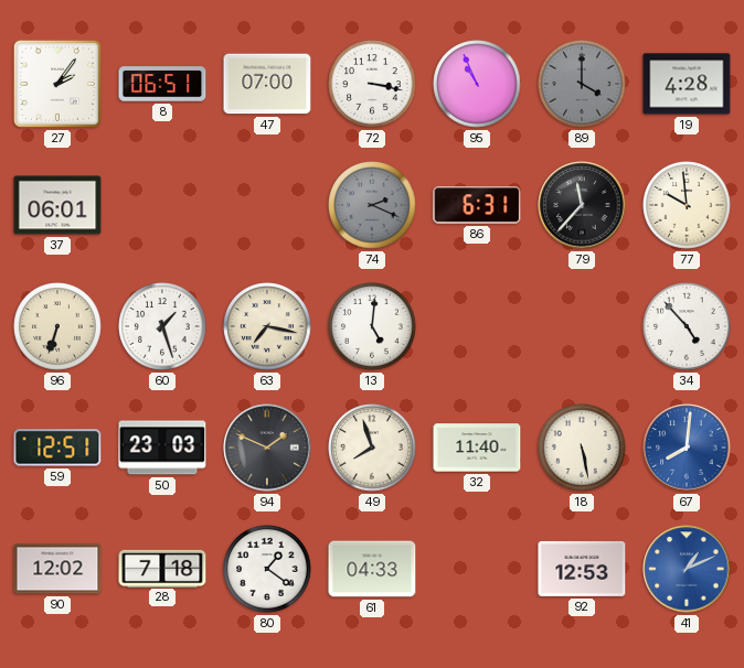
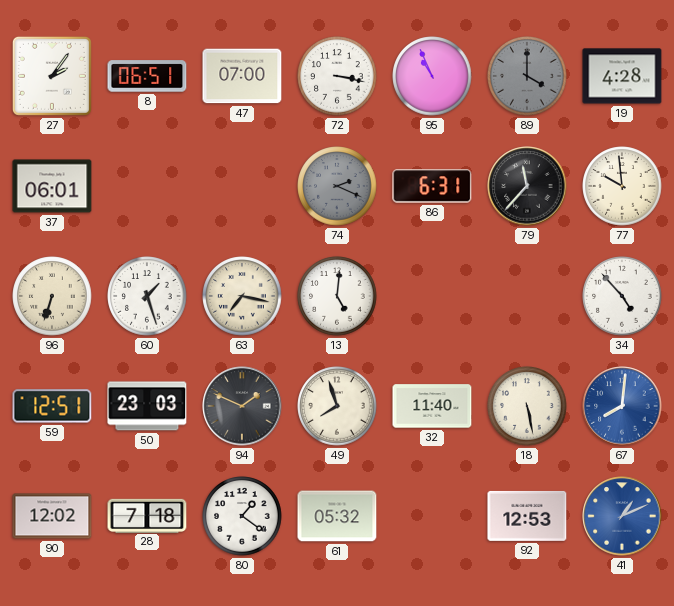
61: 04:33 -> 05:32
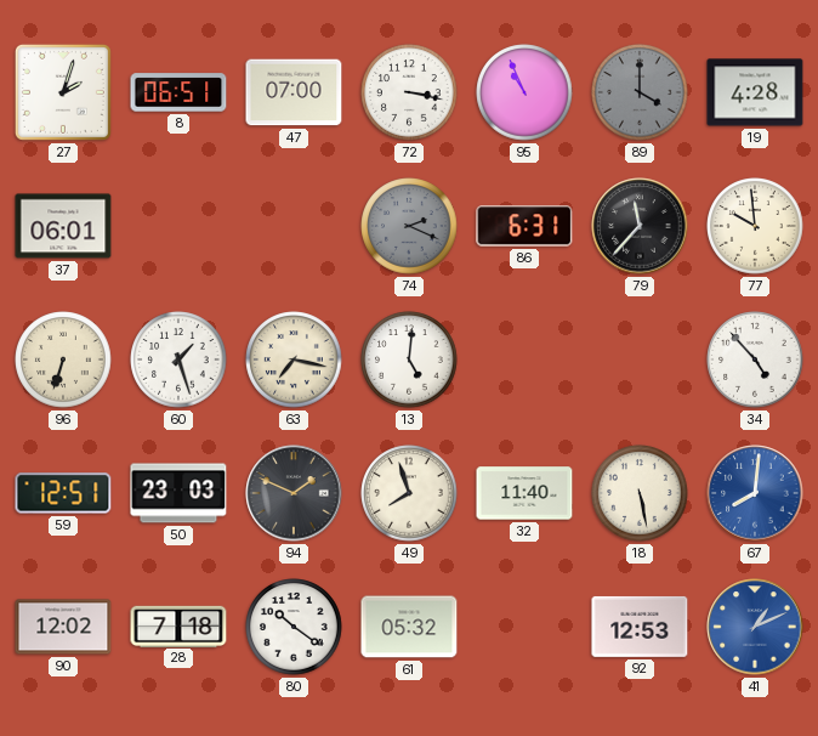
27: 2:06 -> 2:03
80: 1:21 -> 10:21
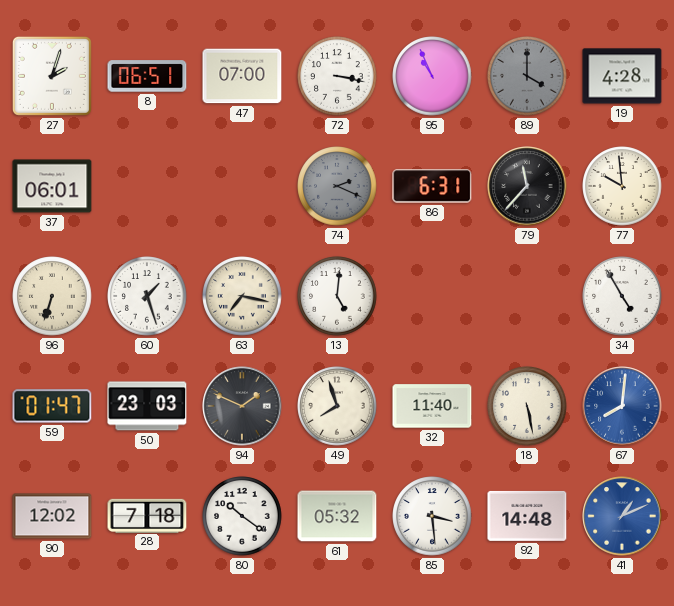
34: 4:53 -> 4:55
59: 12:51 -> 01:47
85: none -> 3:29
92: 12:53 -> 14:48
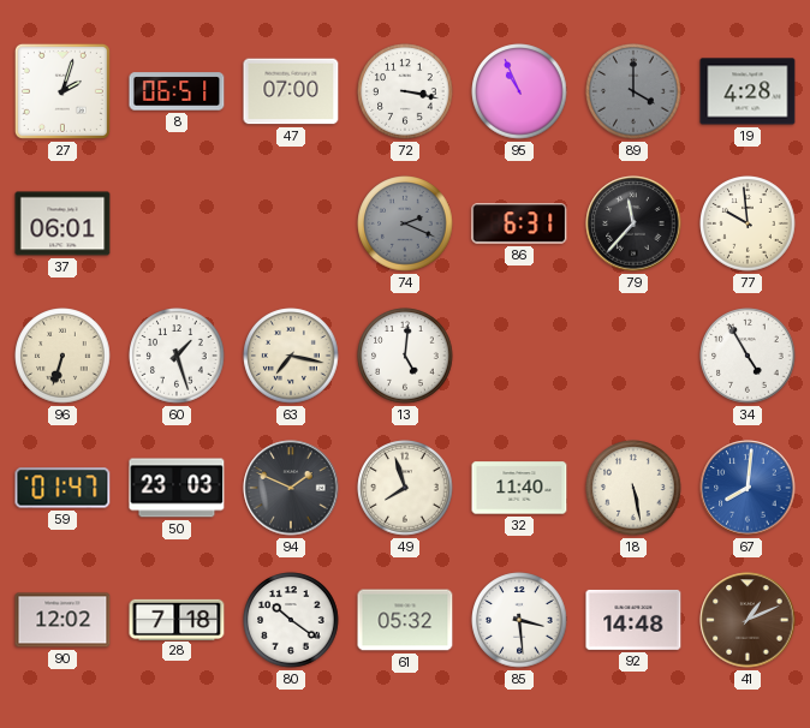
41 dial: blue -> brown
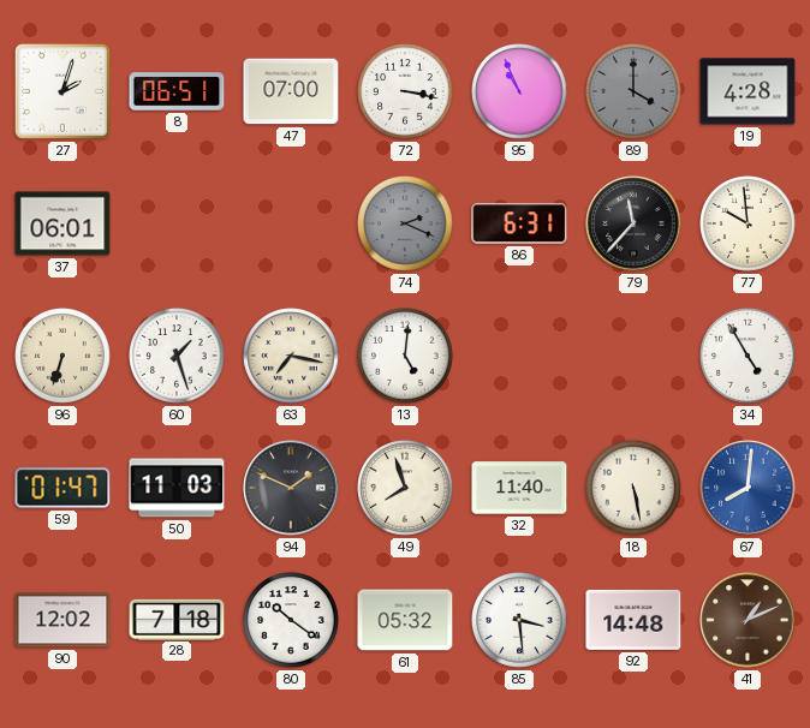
50: 23:03 -> 11:03
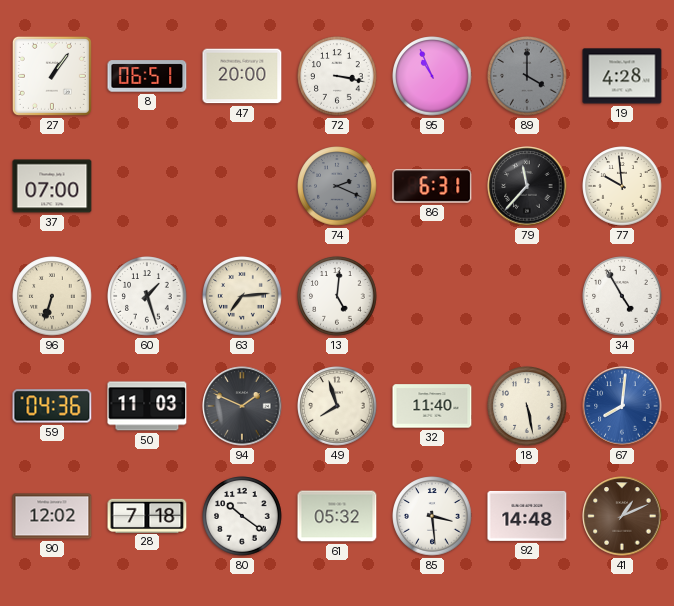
27: 2:03 -> 1:06
47: 07:00 -> 20:00
37: 06:01 -> 07:00
63: 7:17 -> 7:14
59: 01:47 -> 04:36
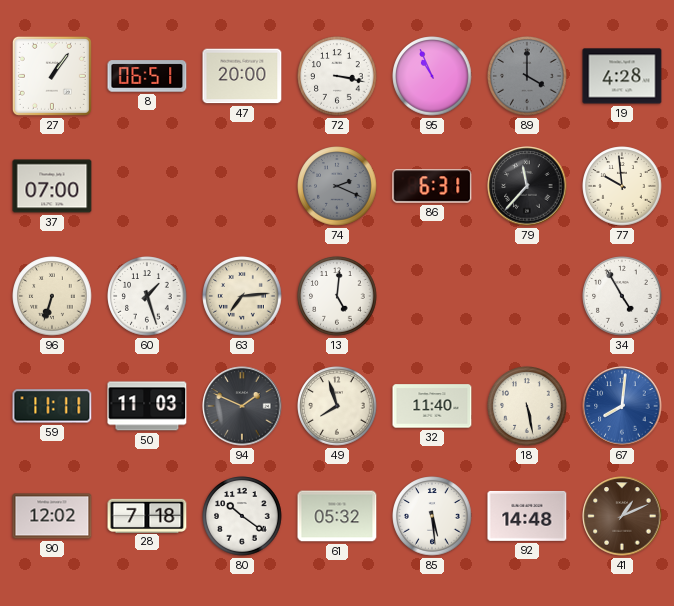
59: 04:36 -> 11:11
85: 3:29 -> 5:29
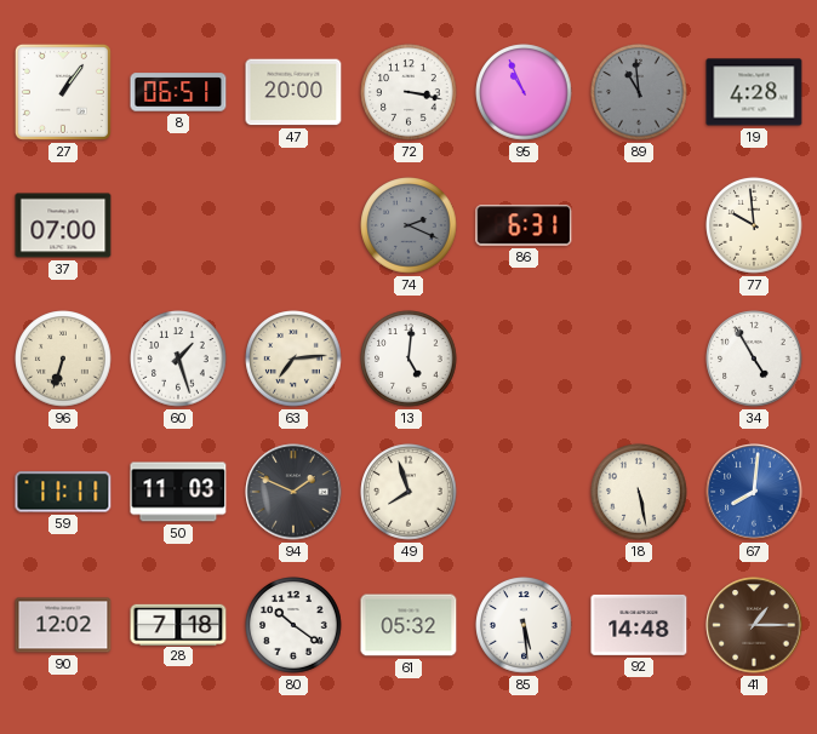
89: 4:00 -> 10:59
79: 11:37 -> none
32: 11:40 -> none
41: 1:11 -> 1:15
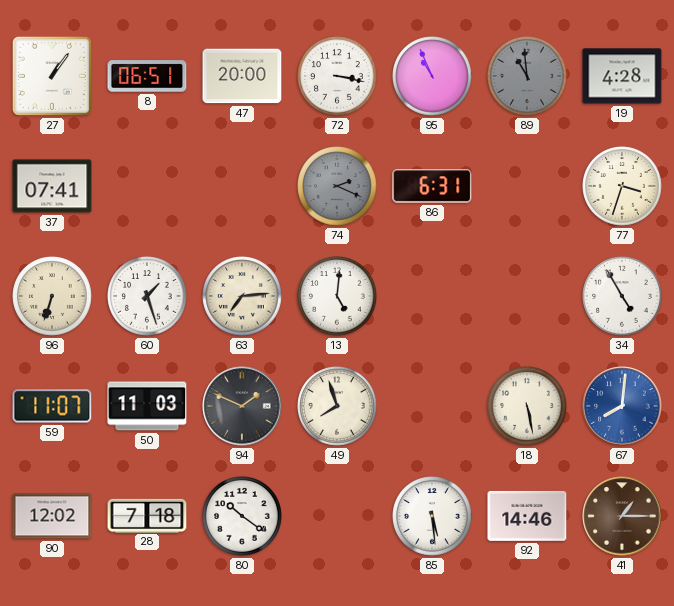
37: 07:00 -> 07:41
77: 9:59 -> 3:33
59: 11:11 -> 11:07
61: 05:32 -> none
92: 14:48 -> 14:46
